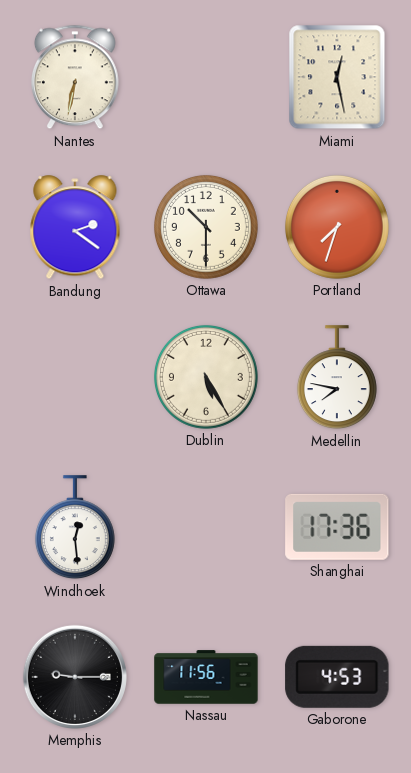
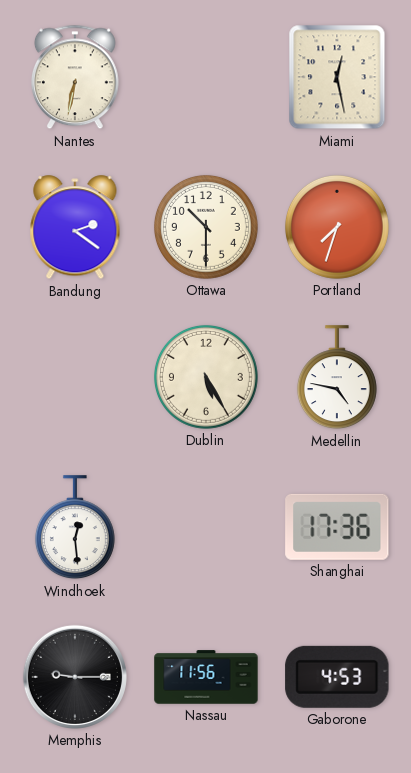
Medellin: 7:47 -> 4:47
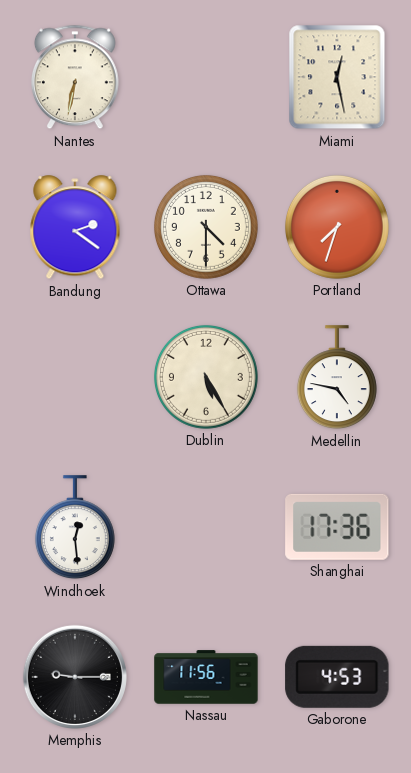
Ottawa: 10:30 -> 4:30
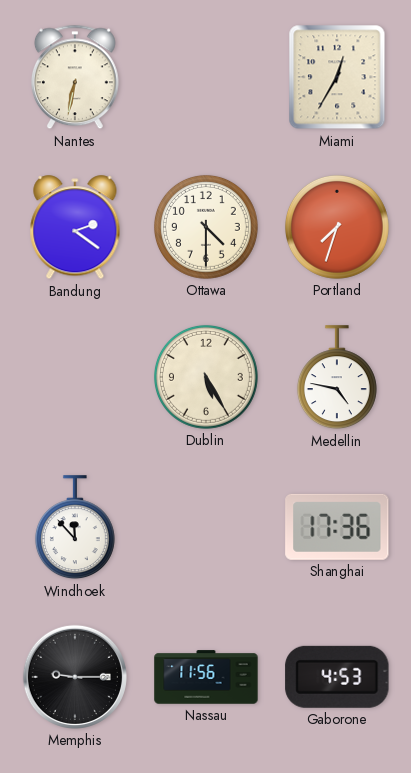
Miami: 12:28 -> 12:35
Windhoek: 12:29 -> 11:53
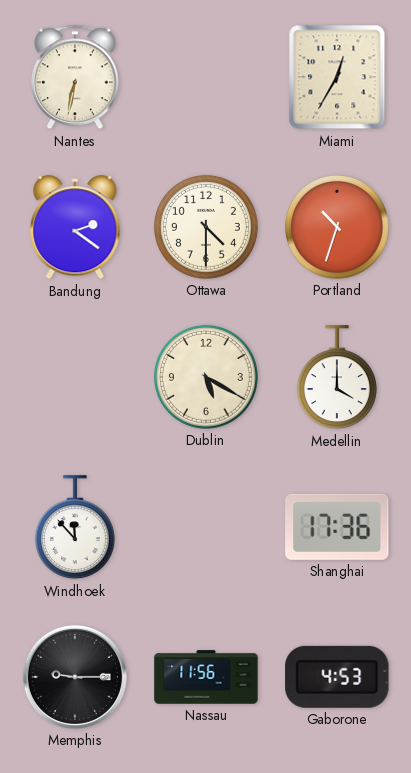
Portland: 7:33 -> 10:33
Dublin: 5:25 -> 5:20
Medellin: 4:47 -> 4:00
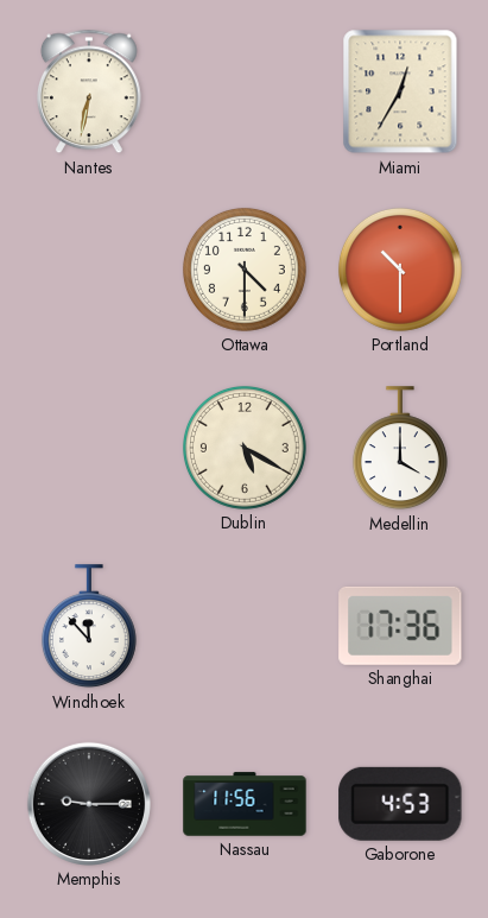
Bandung: 2:21 -> none
Portland: 10:33 -> 10:30
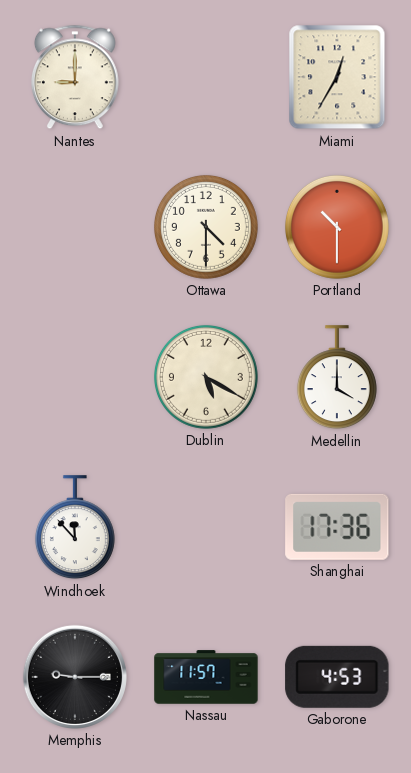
Nantes: 6:32 -> 9:00
Nassau: 11:56 -> 11:57
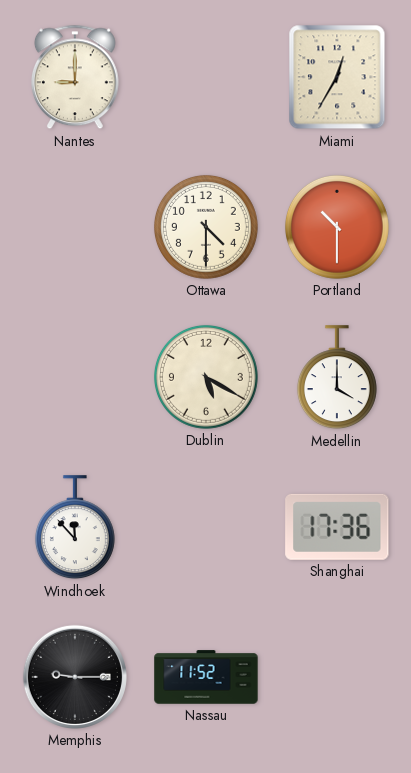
Nassau: 11:57 -> 11:52
Gaborone: 4:53 -> none
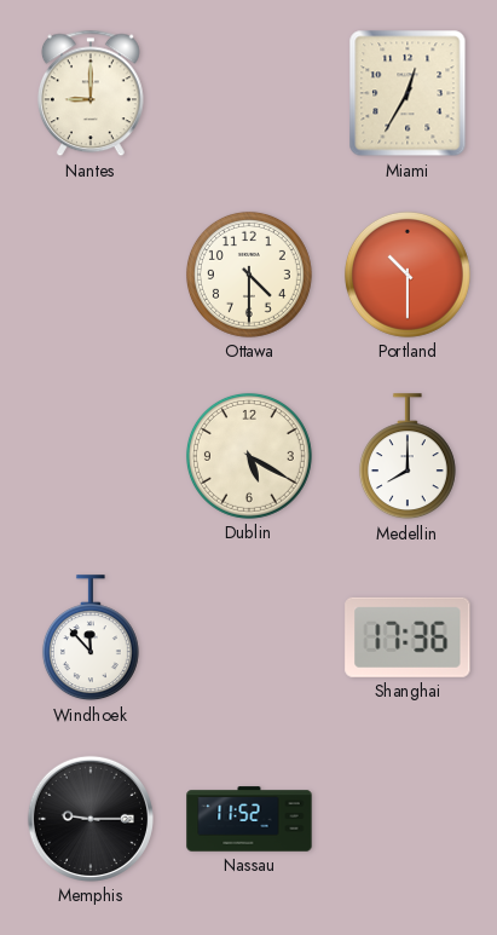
Medellin: 4:00 -> 8:00
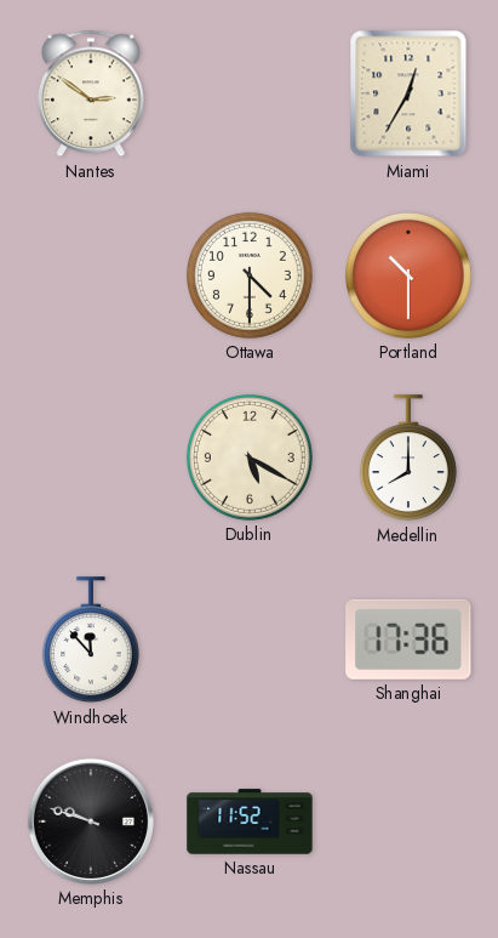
Nantes: 9:00 -> 2:51
Memphis: 9:15 -> 9:48
